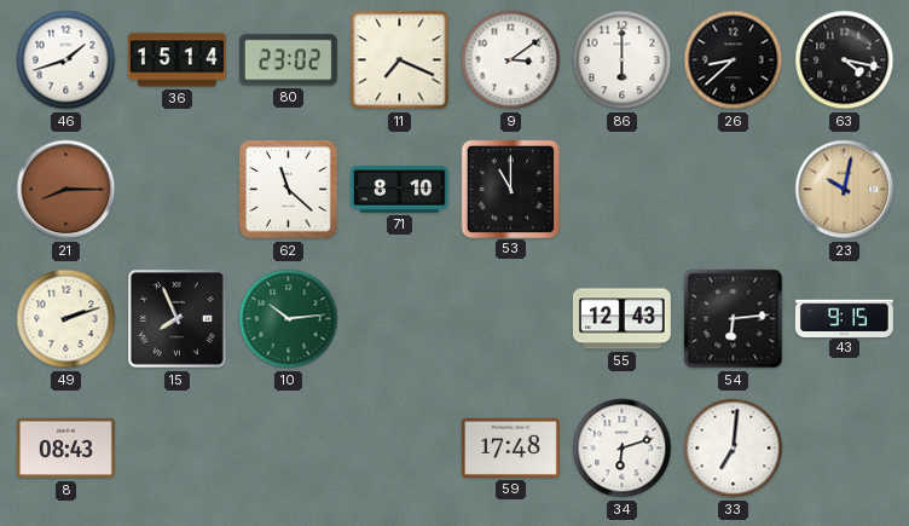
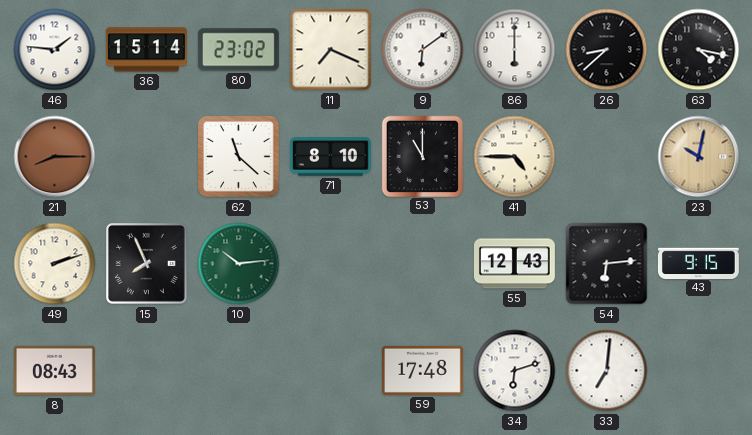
46: 1:42 -> 1:46
9: 3:09 -> 6:09
41: none -> 4:45
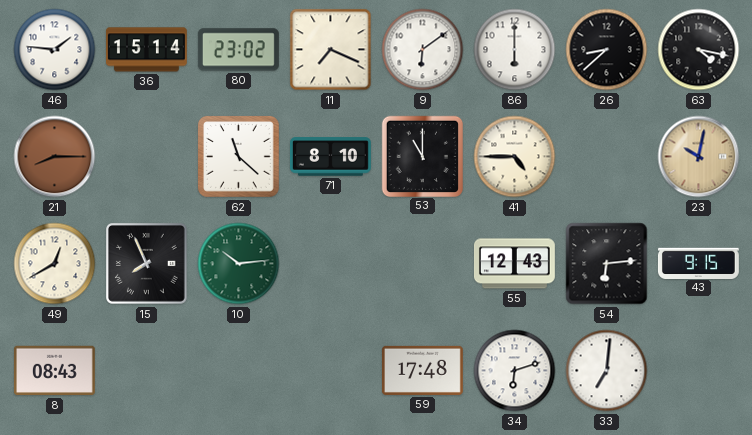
49: 2:12 -> 12:40
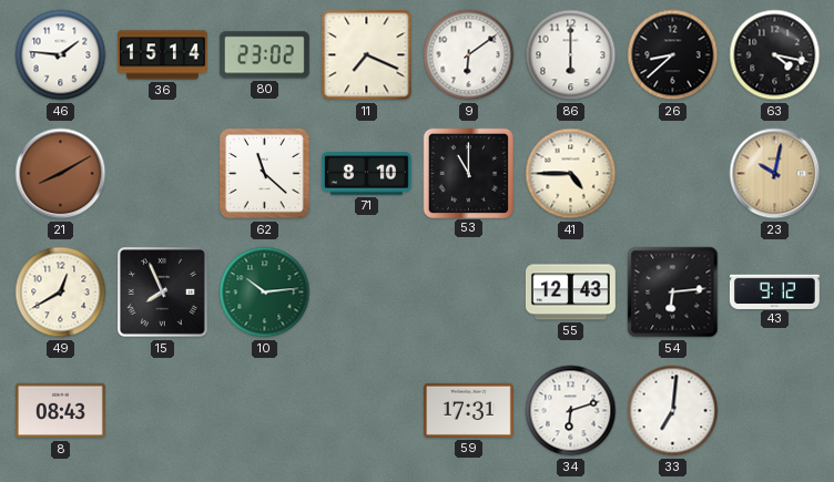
21: 8:15 -> 8:10
43: 9:15 -> 9:12
59: 17:48 -> 17:31
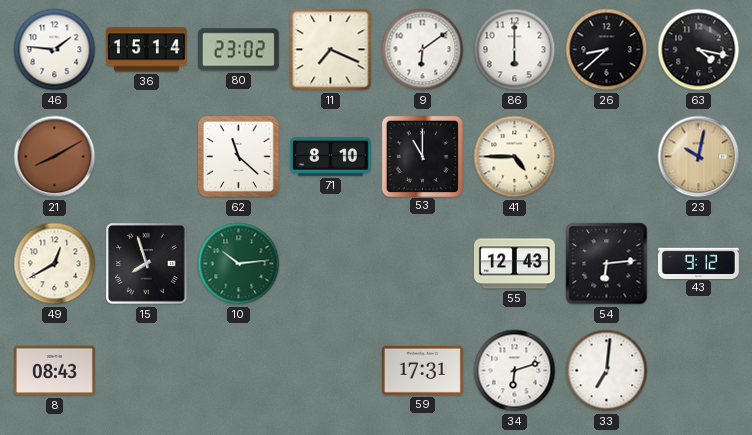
15: 7:56 -> 7:57
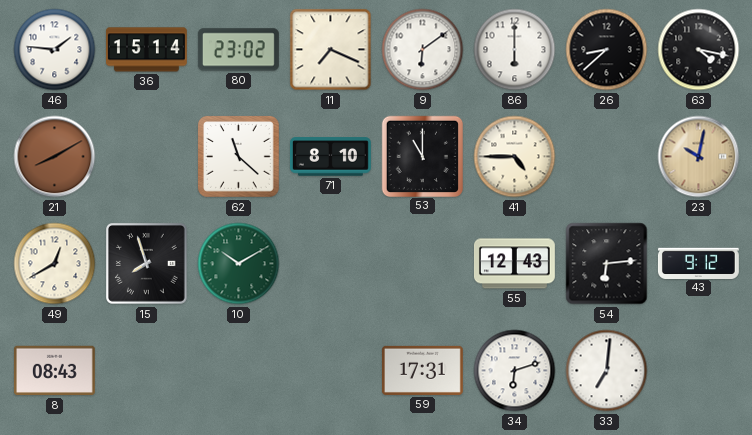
10: 10:14 -> 10:10
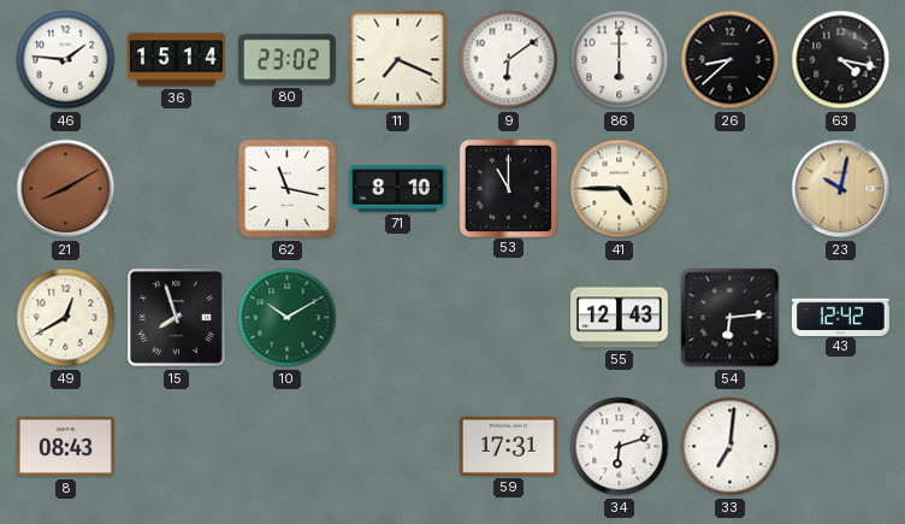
62: 11:22 -> 11:17
43: 9:12 -> 12:42
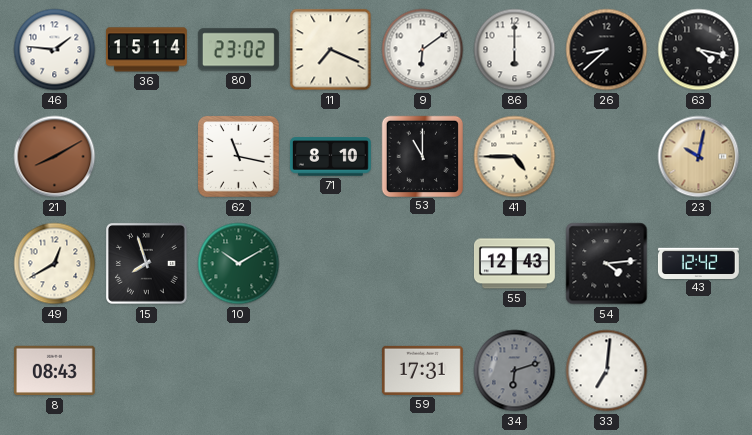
54: 6:14 -> 4:14
34 dial: white -> grey
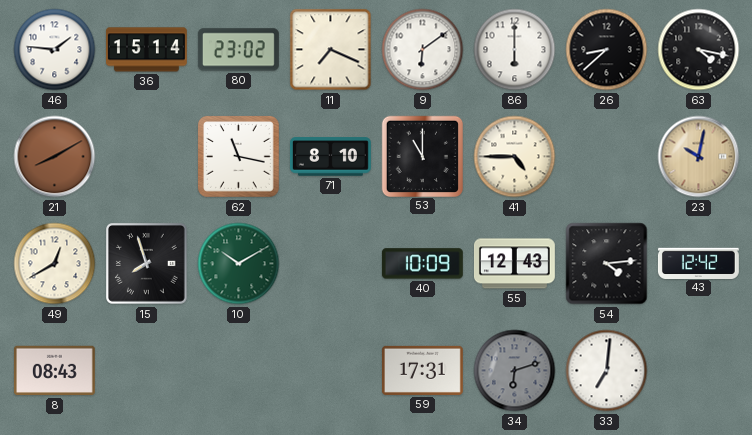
40: none -> 10:09
